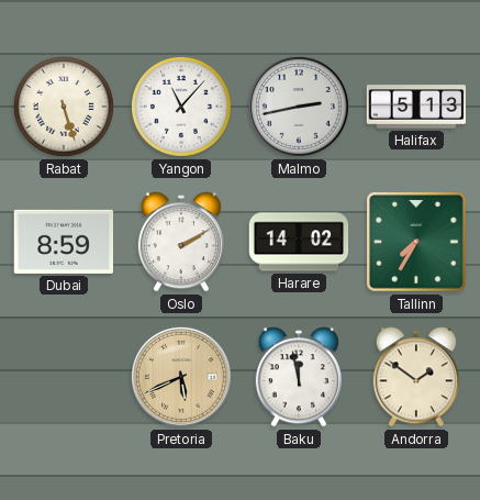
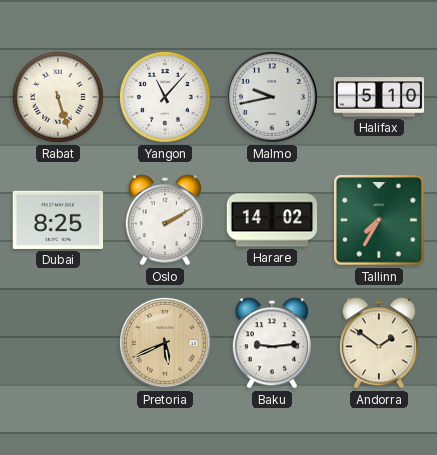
Malmo: 2:43 -> 9:43
Halifax: 5:13 -> 5:10
Dubai: 8:59 -> 8:25
Baku: 11:58 -> 9:14
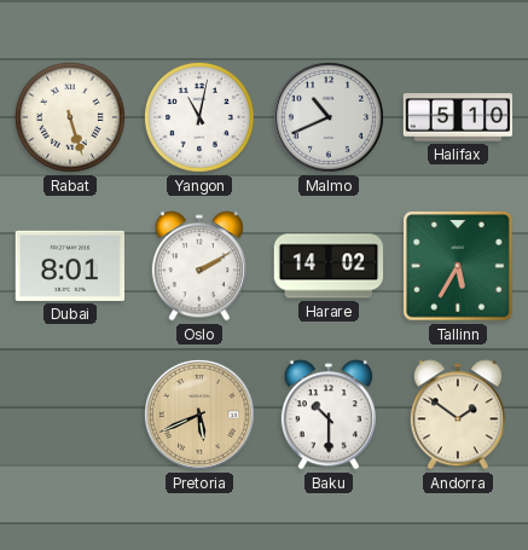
Yangon: 11:07 -> 11:02
Malmo: 9:43 -> 10:41
Dubai: 8:25 -> 8:01
Tallinn: 7:35 -> 5:35
Baku: 9:14 -> 10:30
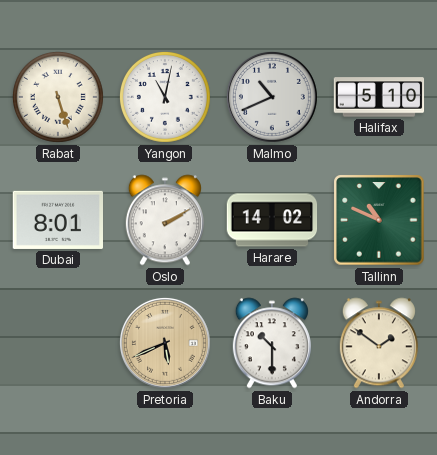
Tallinn: 5:35 -> 10:49
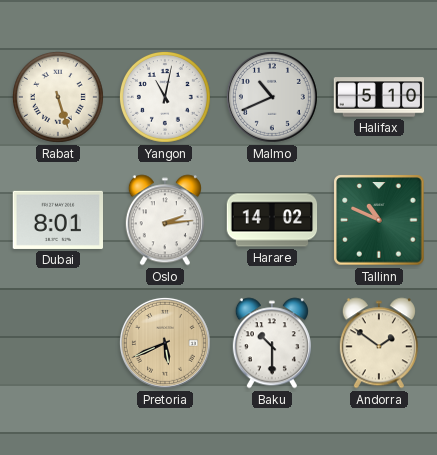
Oslo: 2:10 -> 2:14
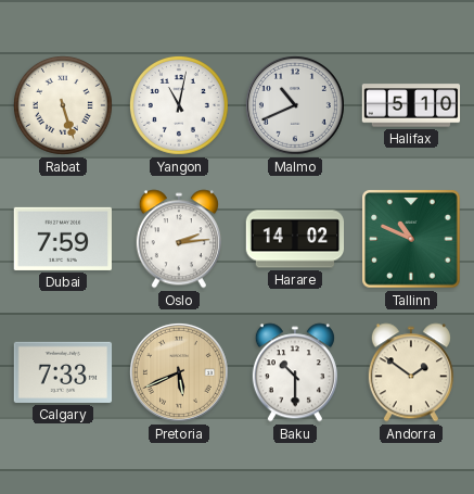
Dubai: 8:01 -> 7:59
Calgary: none -> 7:33
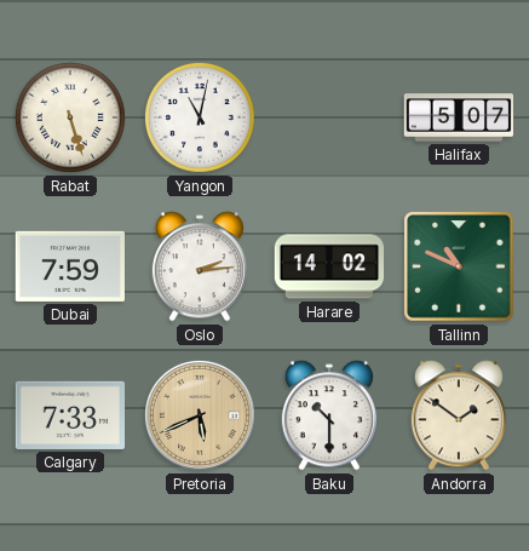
Malmo: 10:41 -> none
Halifax: 5:10 -> 5:07
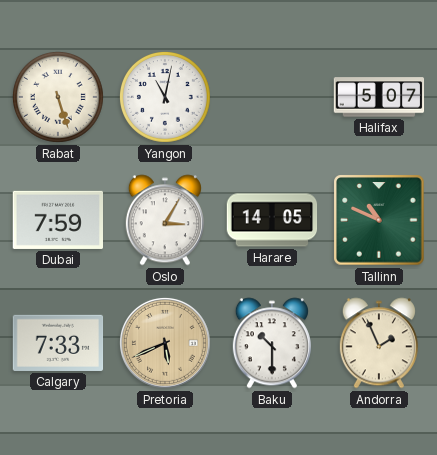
Oslo: 2:14 -> 3:05
Harare: 14:02 -> 14:05
Andorra: 1:51 -> 1:56
